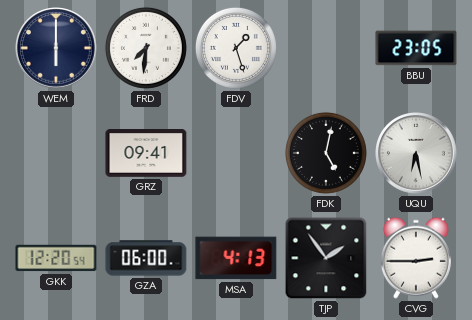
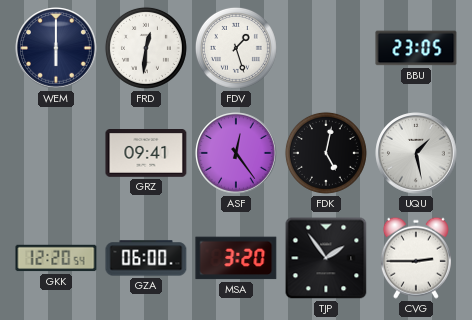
FRD: 7:31 -> 12:31
ASF: none -> 12:24
UQU: 6:28 -> 1:28
MSA: 4:13 -> 3:20
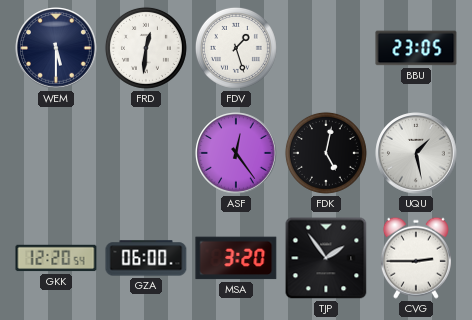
WEM: 6:00 -> 5:30
GRZ: 09:41 -> none
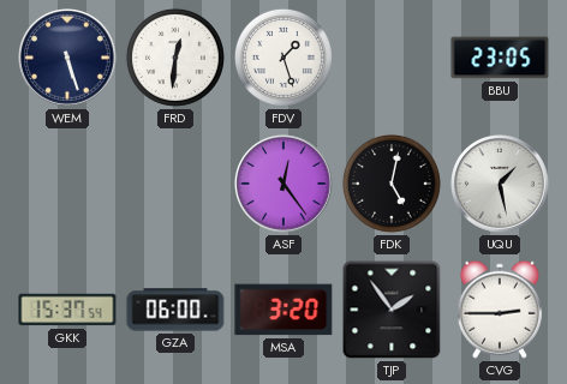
WEM: 5:30 -> 5:27
GKK: 12:20 -> 15:37
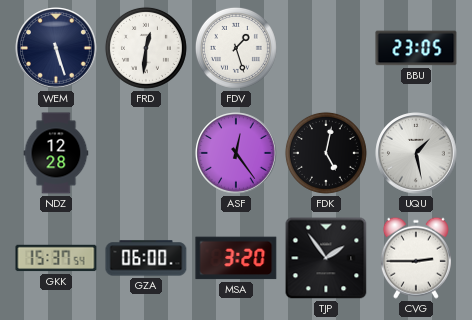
NDZ: none -> 12:28
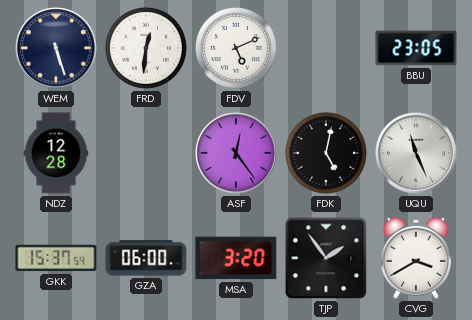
FDV: 1:27 -> 5:11
UQU: 1:28 -> 11:26
CVG: 2:45 -> 3:40
